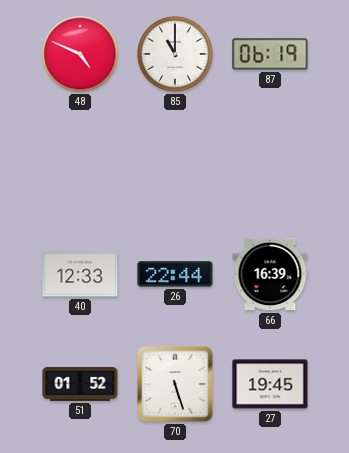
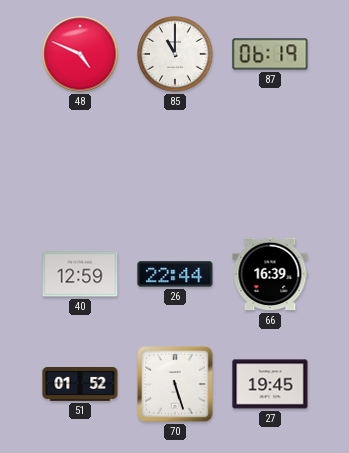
40: 12:33 -> 12:59
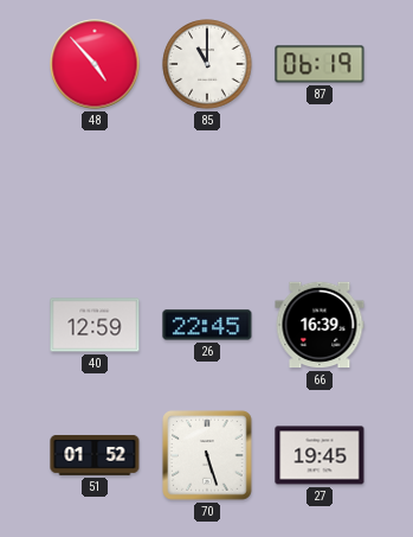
48: 4:49 -> 4:53
26: 22:44 -> 22:45
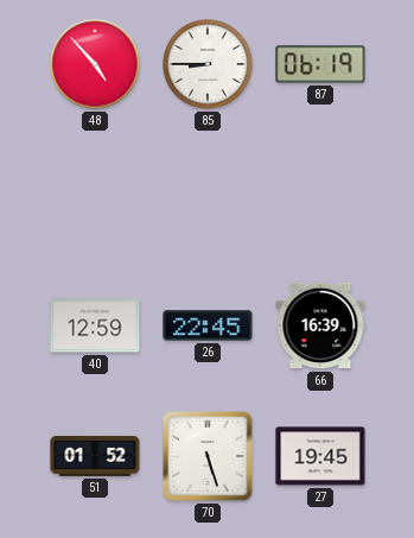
85: 11:00 -> 8:45
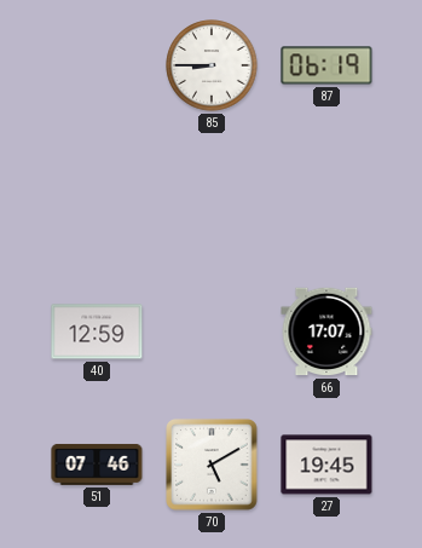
48: 4:53 -> none
26: 22:45 -> none
66: 16:39 -> 17:07
51: 01:52 -> 07:46
70: 5:27 -> 5:10
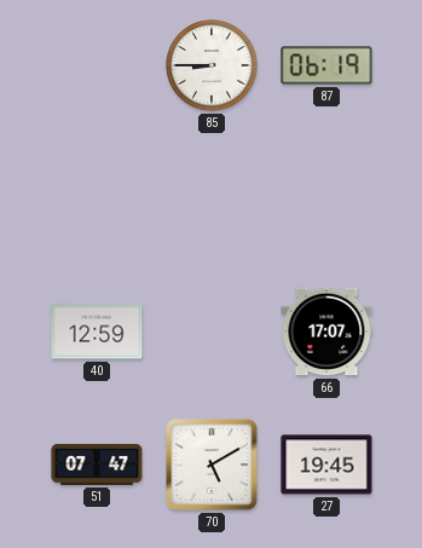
51: 07:46 -> 07:47
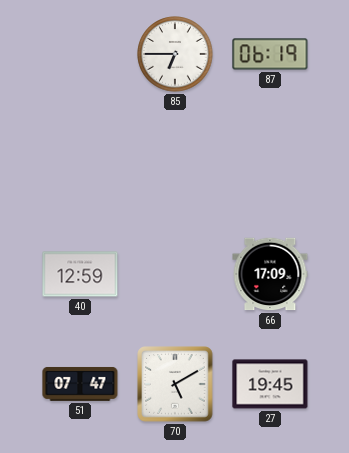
85: 8:45 -> 6:45
66: 17:07 -> 17:09
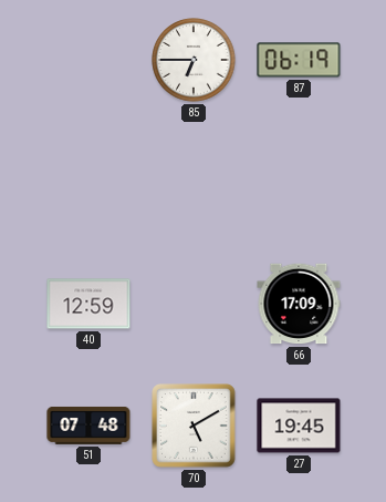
51: 07:47 -> 07:48
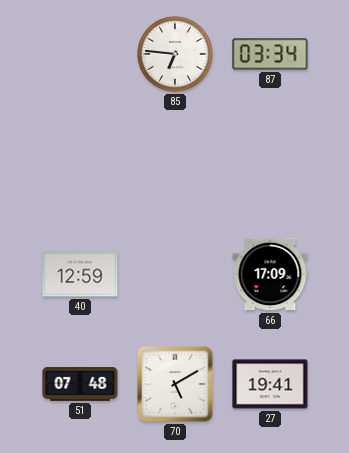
85: 6:45 -> 6:46
87: 06:19 -> 03:34
27: 19:45 -> 19:41
